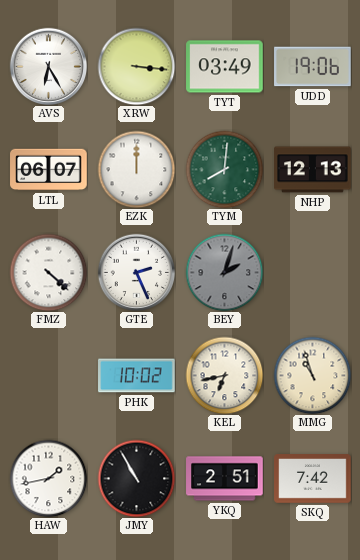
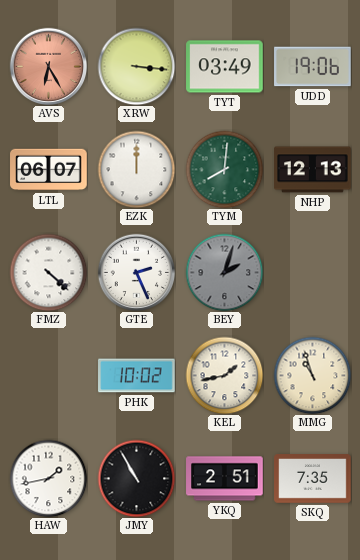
AVS dial: white -> salmon
KEL: 6:43 -> 1:43
SKQ: 7:42 -> 7:35
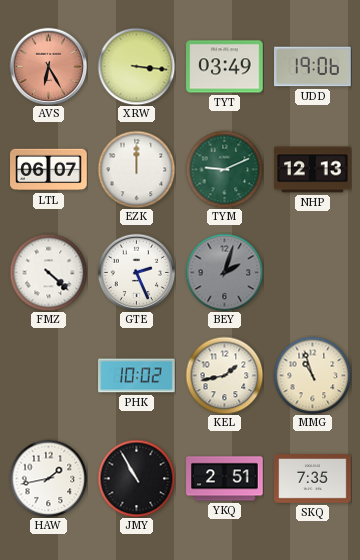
TYM: 8:01 -> 9:11
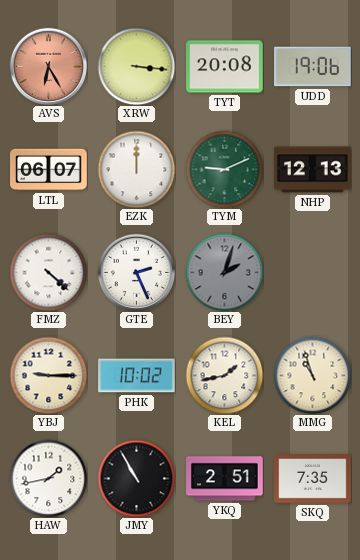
TYT: 03:49 -> 20:08
YBJ: none -> 9:15
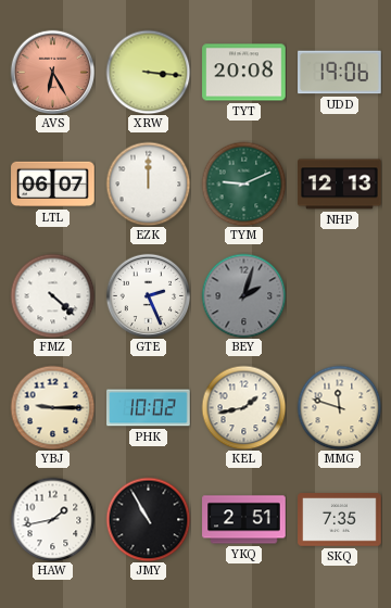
MMG: 10:57 -> 11:48
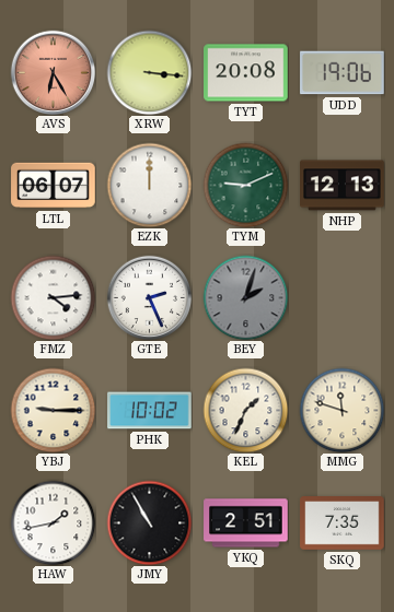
FMZ: 4:22 -> 4:14
KEL: 1:43 -> 1:34
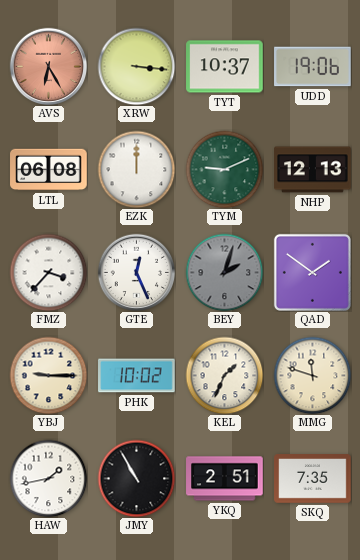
TYT: 20:08 -> 10:37
LTL: 06:07 -> 06:08
FMZ: 4:14 -> 3:37
GTE: 2:26 -> 12:26
QAD: none -> 1:51
